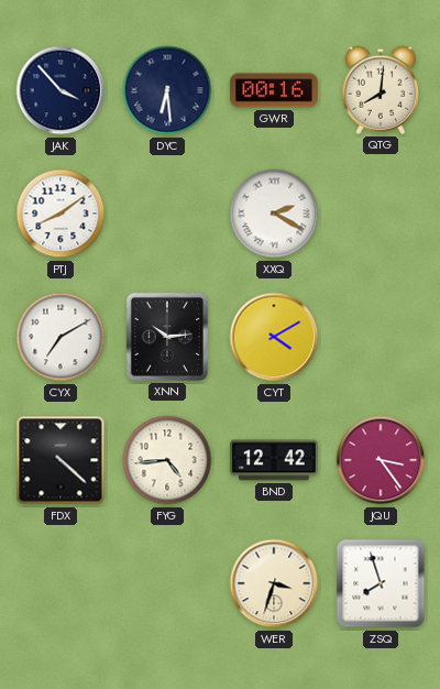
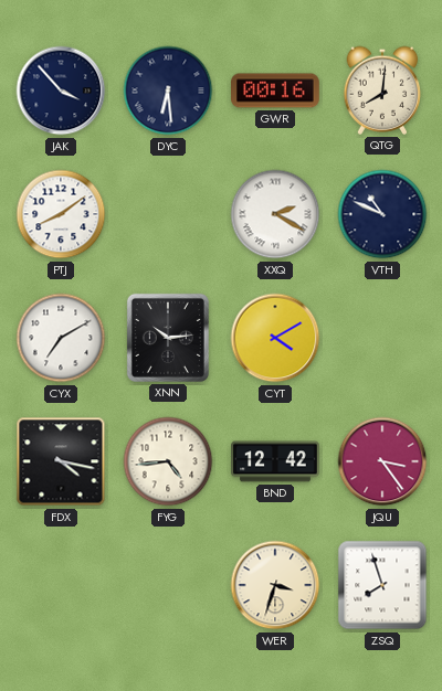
VTH: none -> 10:49
FDX: 4:22 -> 4:17
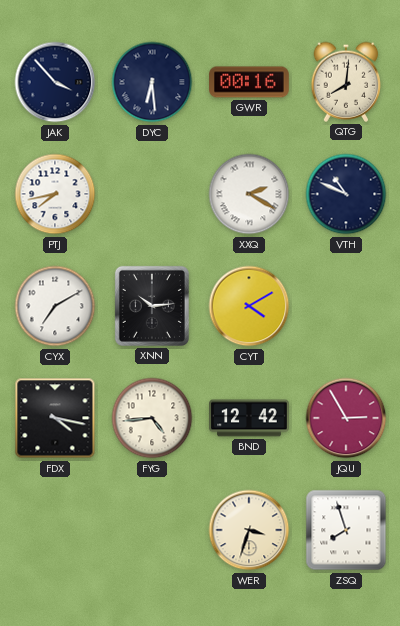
PTJ: 8:09 -> 7:43
JQU: 3:24 -> 2:55
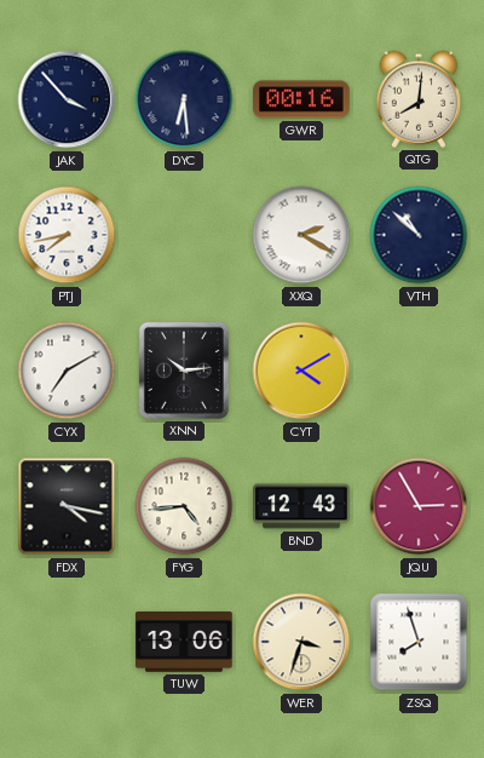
VTH: 10:49 -> 10:52
BND: 12:42 -> 12:43
TUW: none -> 13:06
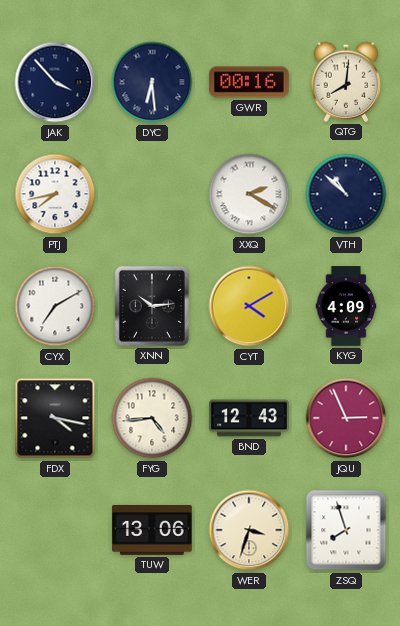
KYG: none -> 4:09
JQU: 2:55 -> 2:56
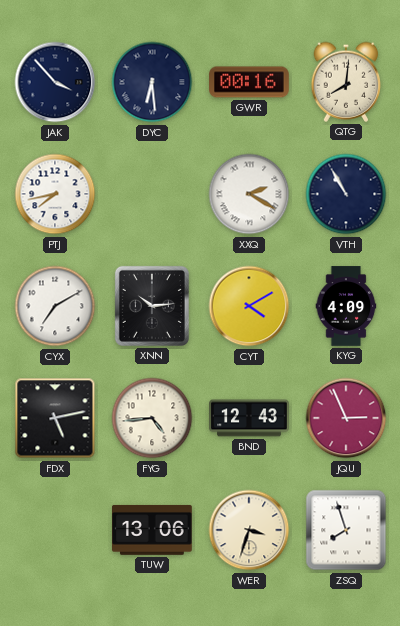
VTH: 10:52 -> 10:55
FDX: 4:17 -> 5:13
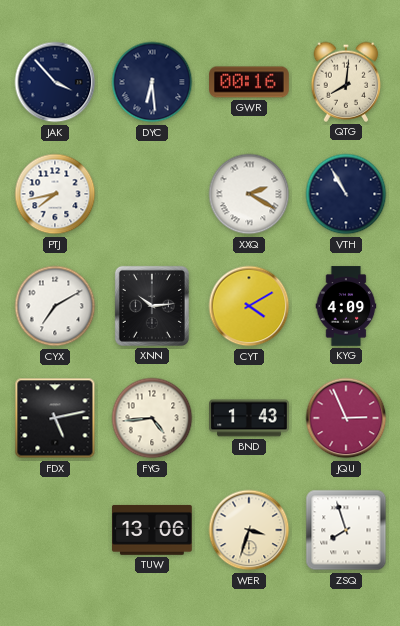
BND: 12:43 -> 1:43
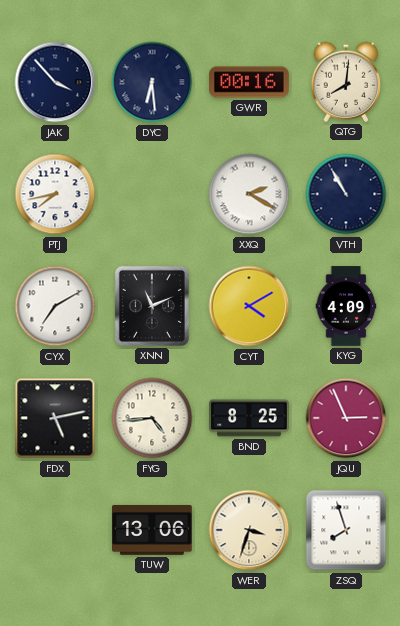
XNN: 10:14 -> 11:11
BND: 1:43 -> 8:25
